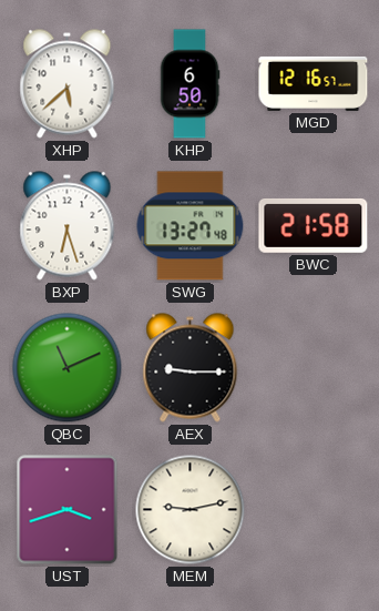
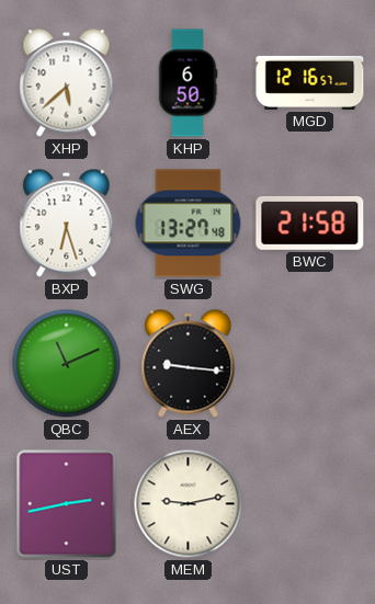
AEX: 9:15 -> 9:16
UST: 3:42 -> 2:43
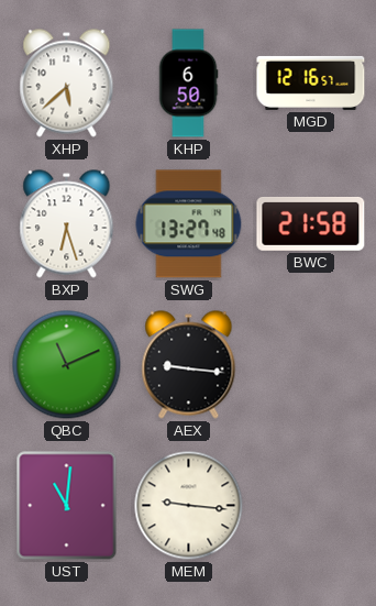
UST: 2:43 -> 11:01
MEM: 9:13 -> 9:16
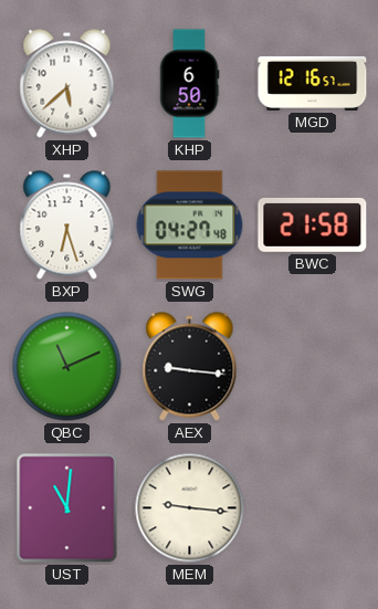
SWG: 13:27 -> 04:27
